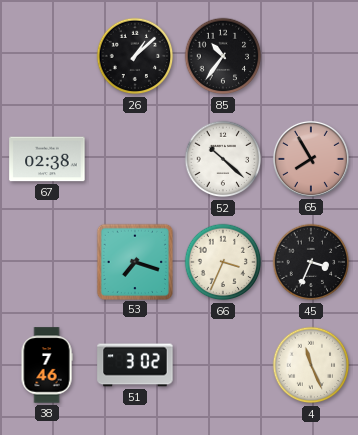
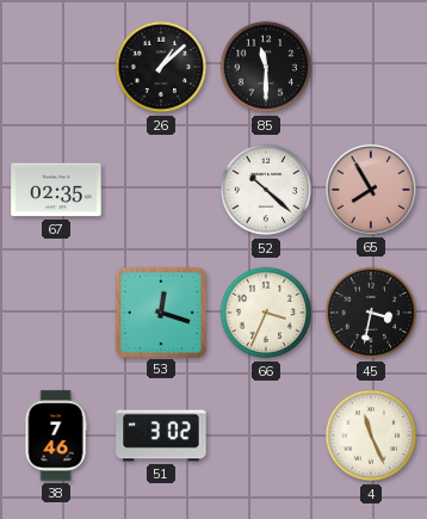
85: 10:36 -> 11:30
67: 02:38 -> 02:35
53: 7:18 -> 12:18
45: 3:34 -> 3:32
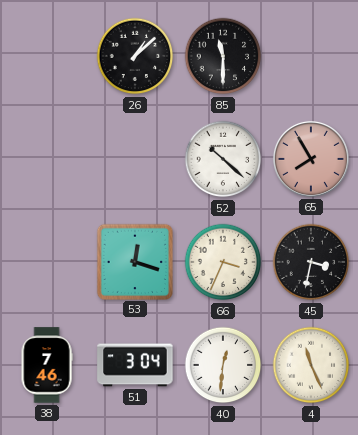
67: 02:35 -> none
51: 3:02 -> 3:04
40: none -> 12:31
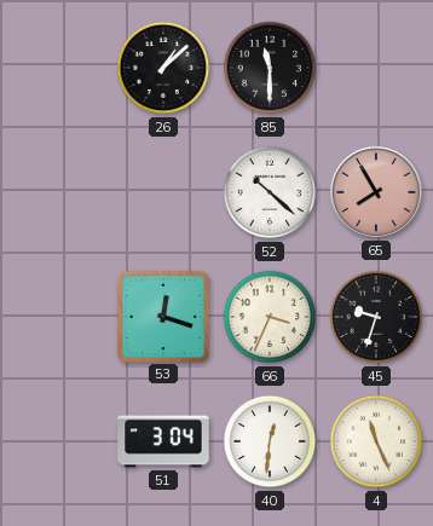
45: 3:32 -> 9:33
38: 7:46 -> none
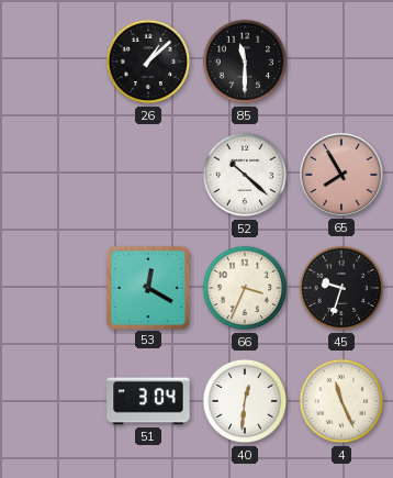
53: 12:18 -> 12:20
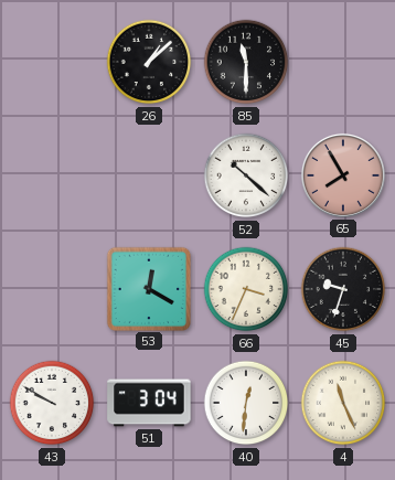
43: none -> 9:50
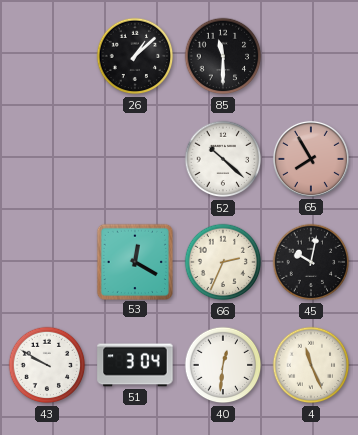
66: 3:34 -> 2:34
45: 9:33 -> 10:02
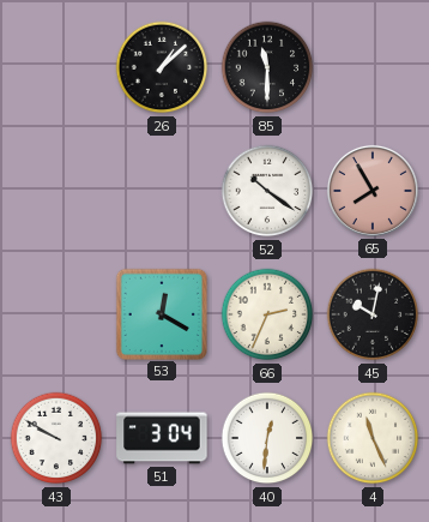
52: 10:22 -> 10:21
